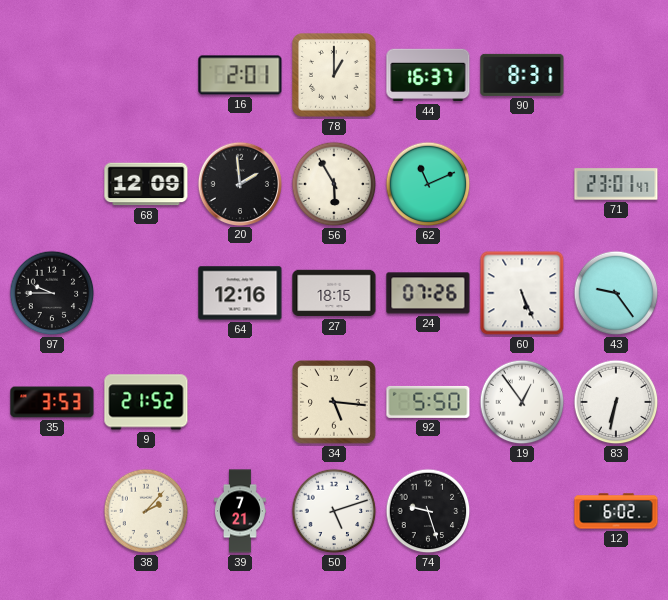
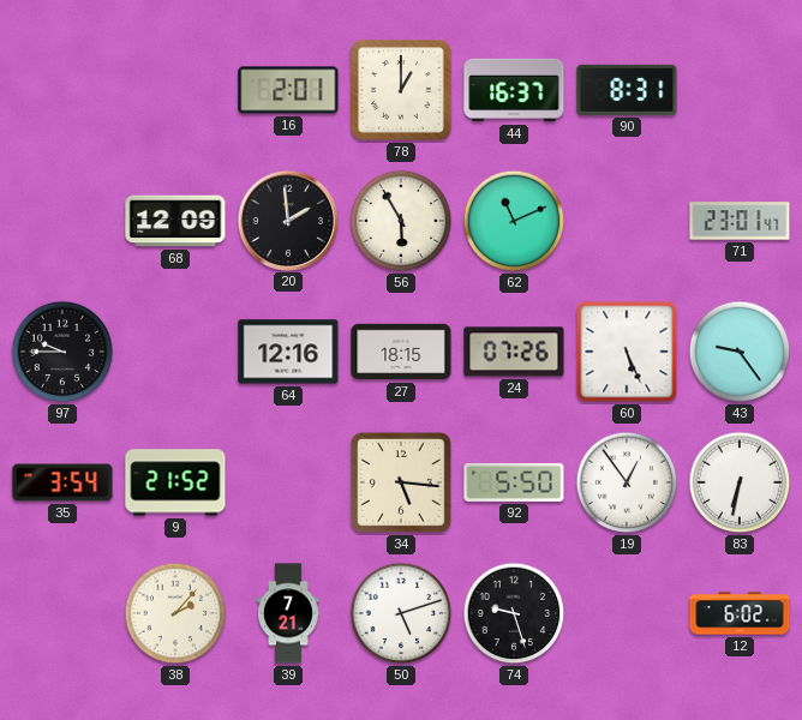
35: 3:53 -> 3:54
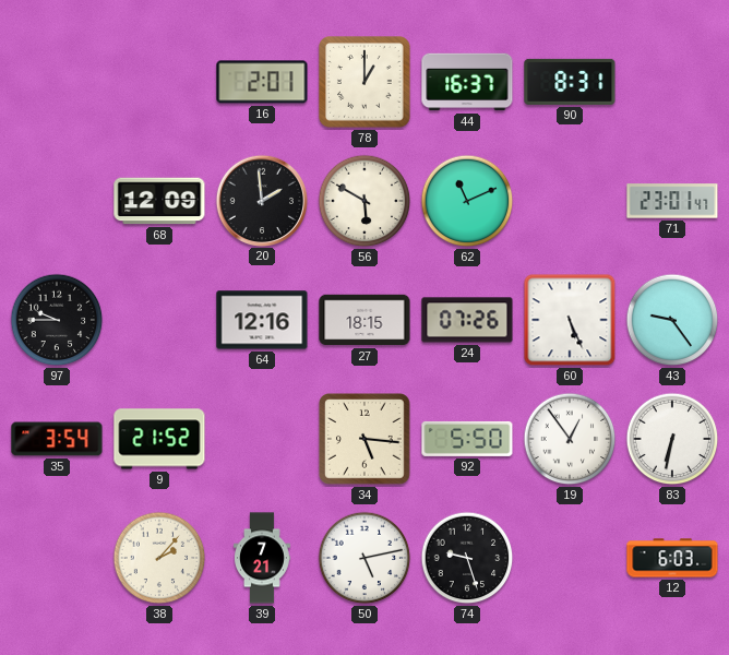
56: 5:55 -> 5:50
50: 5:12 -> 5:13
12: 6:02 -> 6:03
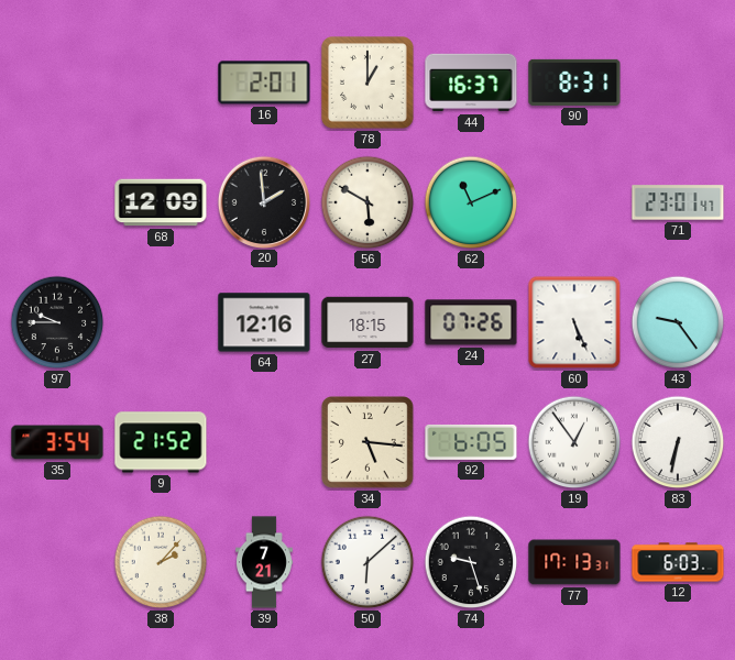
92: 5:50 -> 6:05
50: 5:13 -> 6:08
77: none -> 17:13
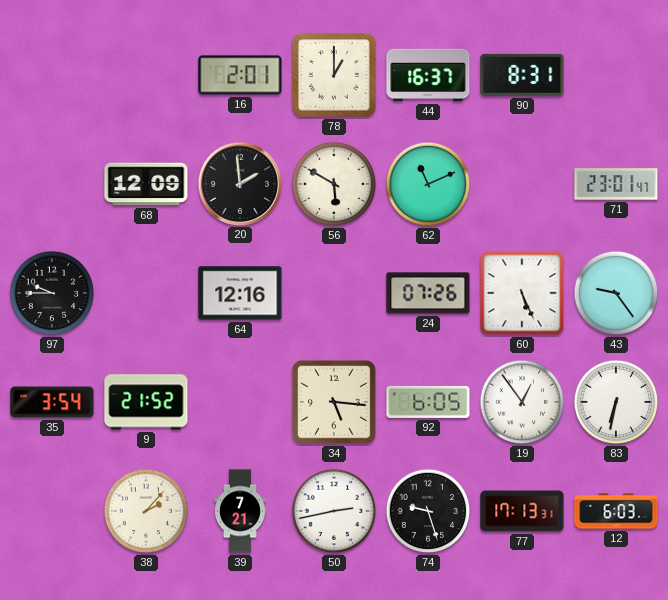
27: 18:15 -> none
50: 6:08 -> 2:43
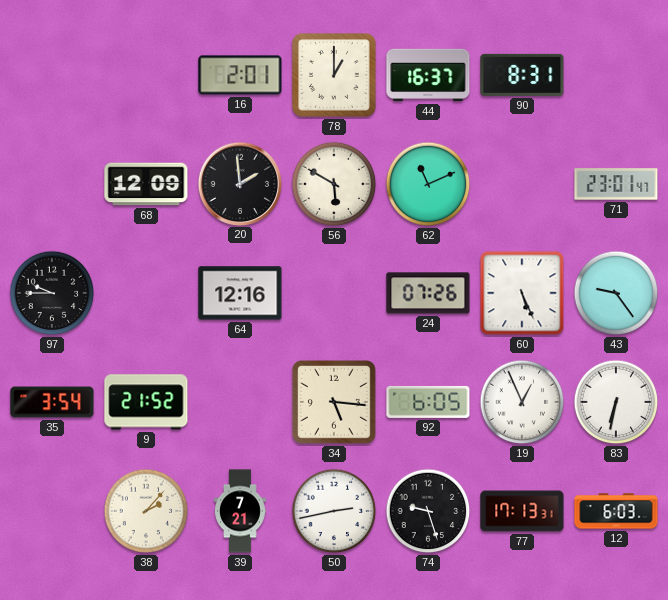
19: 12:54 -> 12:56
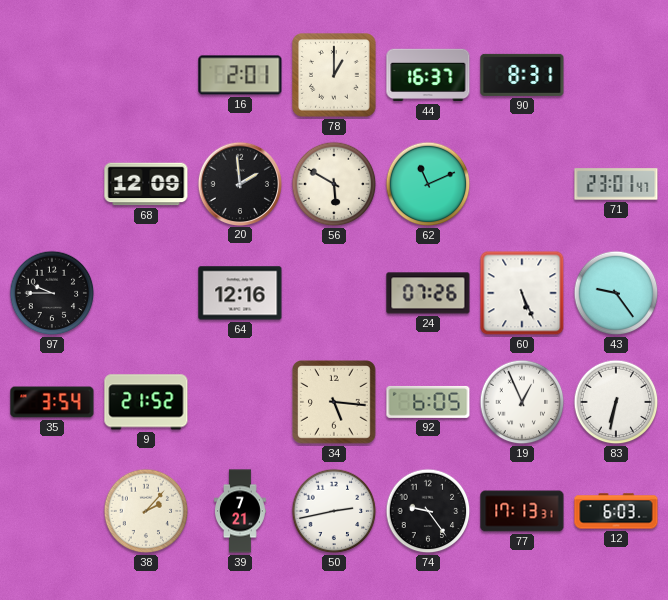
74: 9:27 -> 9:24
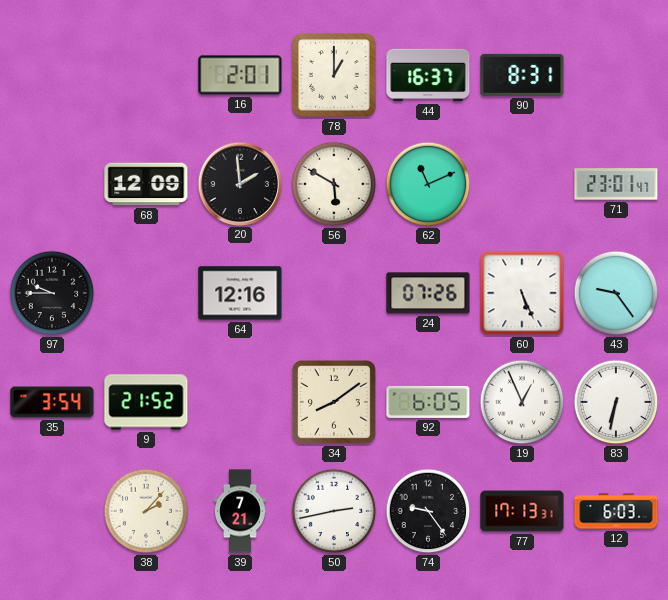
34: 5:16 -> 8:09
